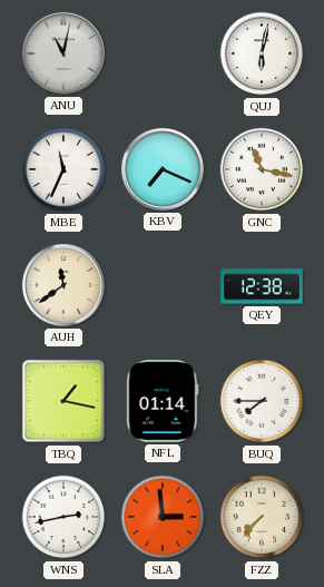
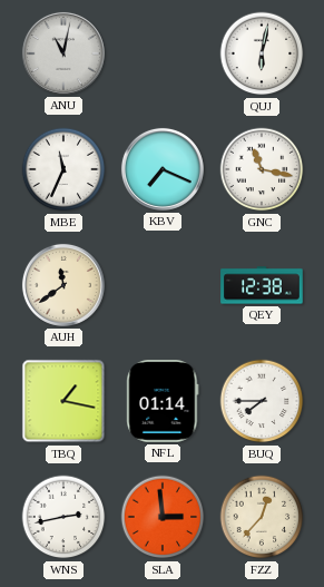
FZZ: 7:37 -> 12:37
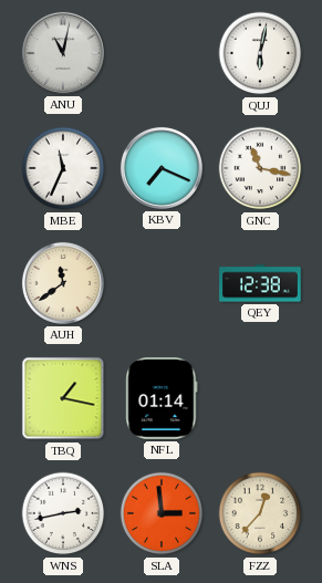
BUQ: 7:45 -> none
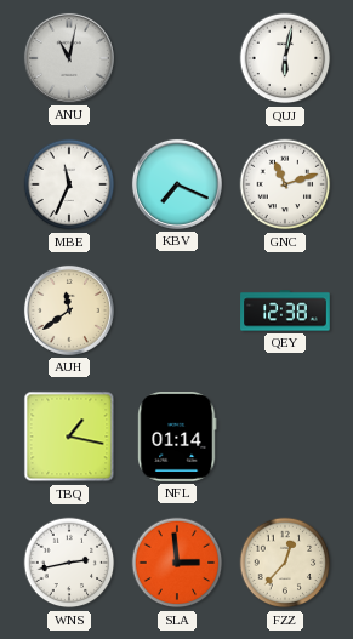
GNC: 11:17 -> 11:12
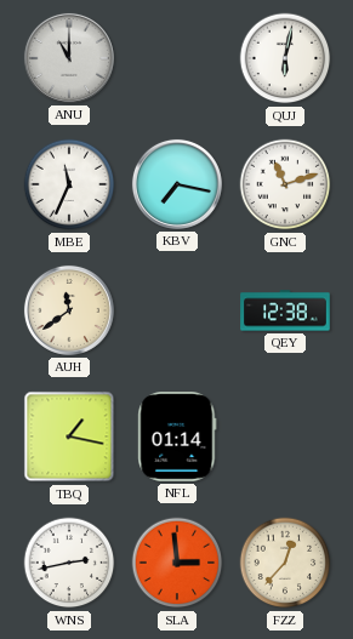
ANU: 11:02 -> 11:00
KBV: 7:19 -> 7:17
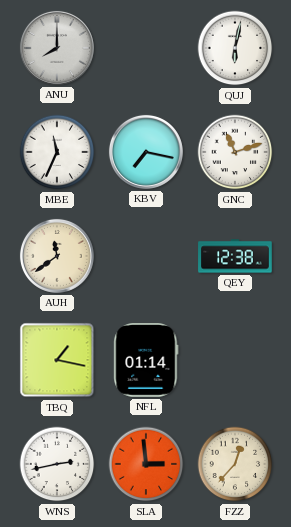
ANU: 11:00 -> 8:00
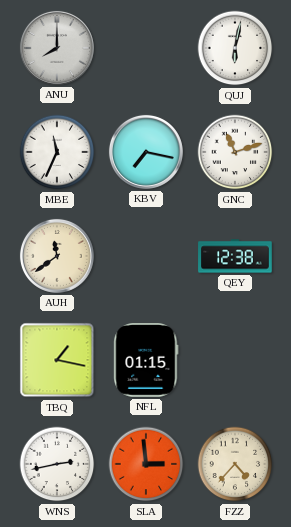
NFL: 01:14 -> 01:15
FZZ: 12:37 -> 4:37
